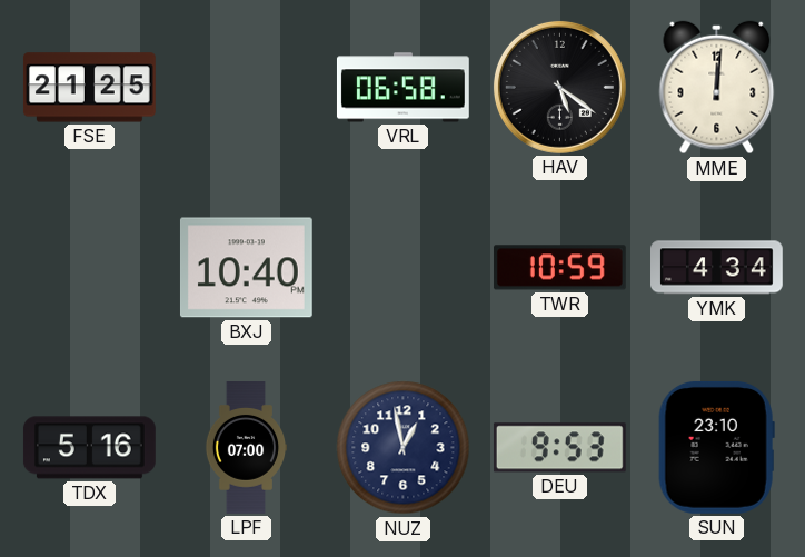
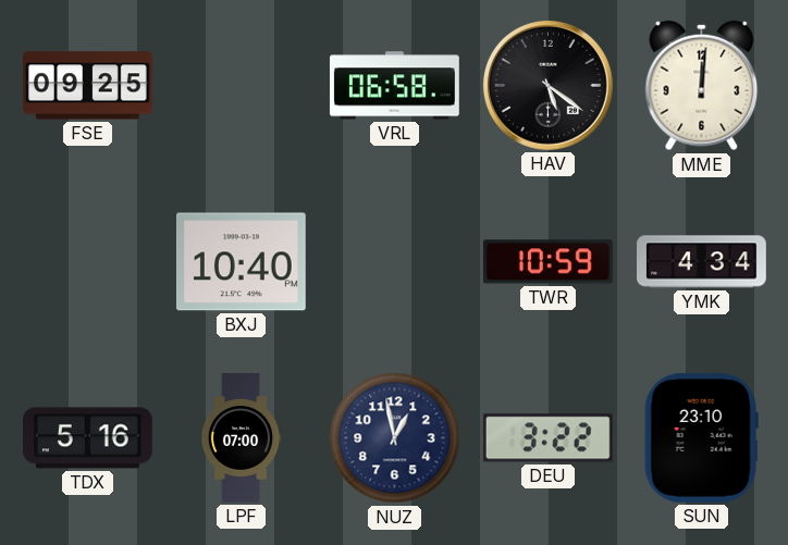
FSE: 21:25 -> 09:25
DEU: 9:53 -> 3:22
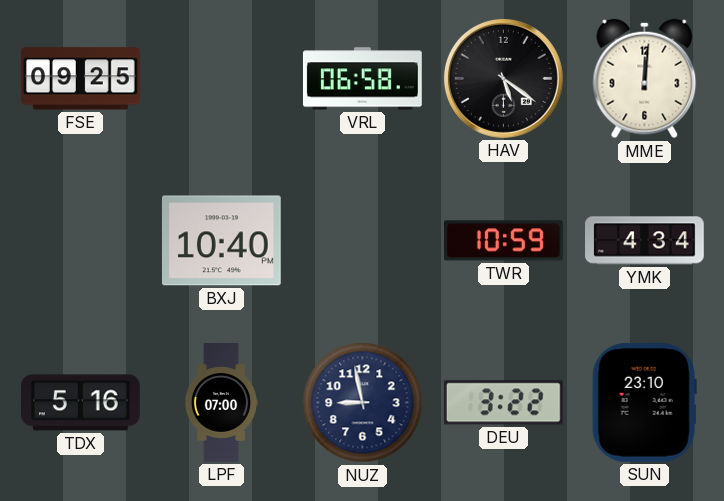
NUZ: 12:58 -> 8:58
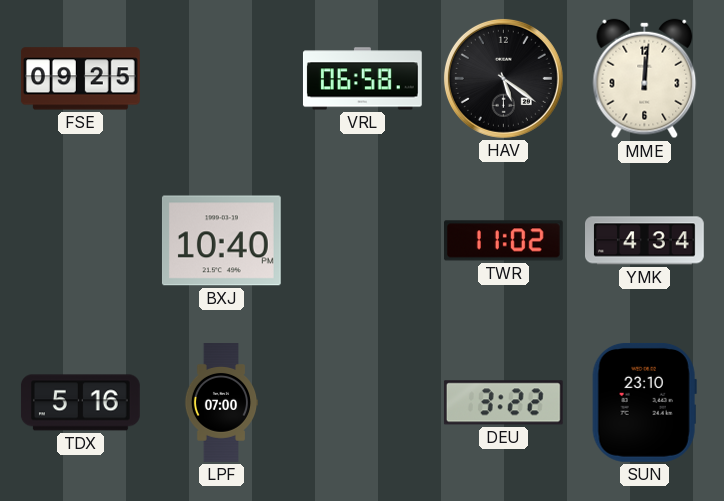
TWR: 10:59 -> 11:02
NUZ: 8:58 -> none
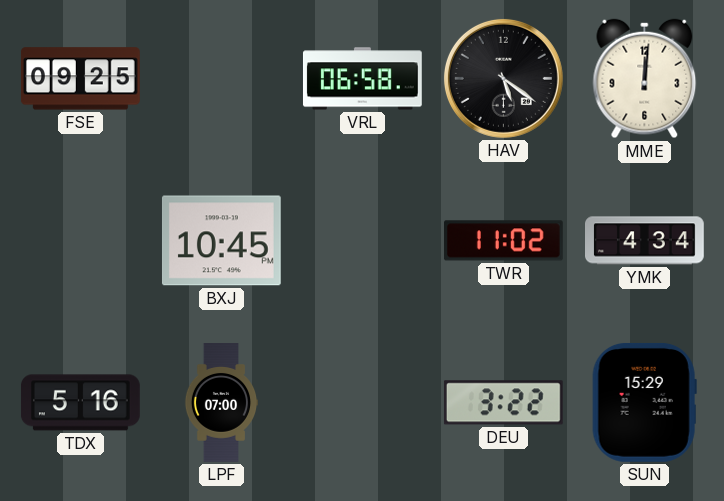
BXJ: 10:40 -> 10:45
SUN: 23:10 -> 15:29
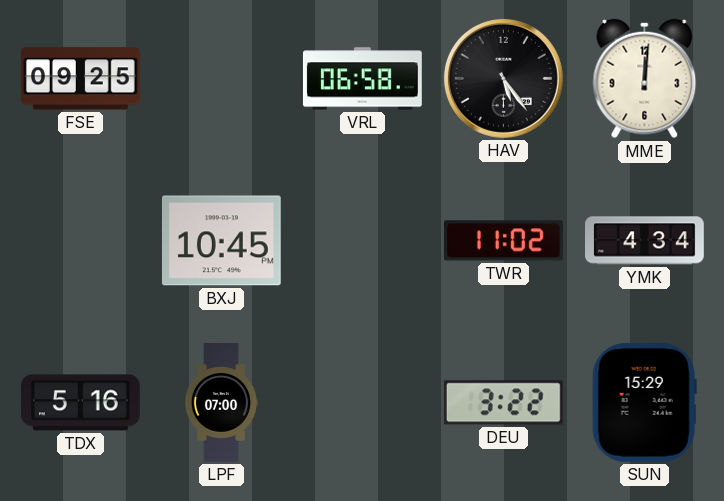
HAV: 5:21 -> 5:24
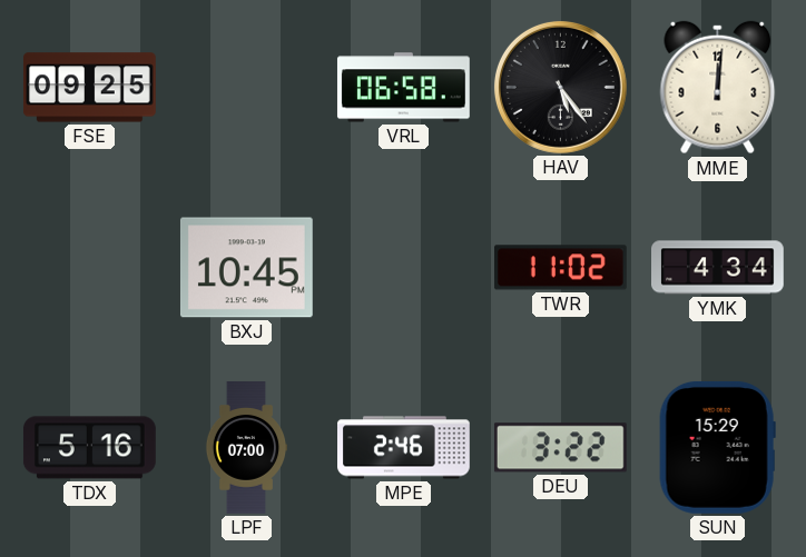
MPE: none -> 2:46
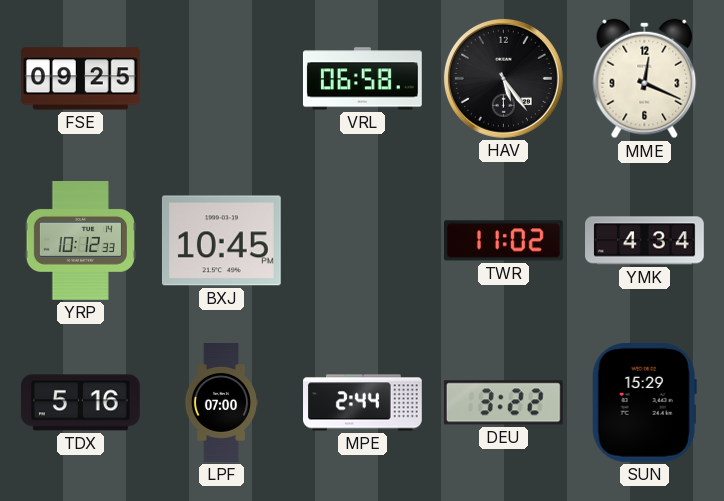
MME: 12:01 -> 12:19
YRP: none -> 10:12
MPE: 2:46 -> 2:44
